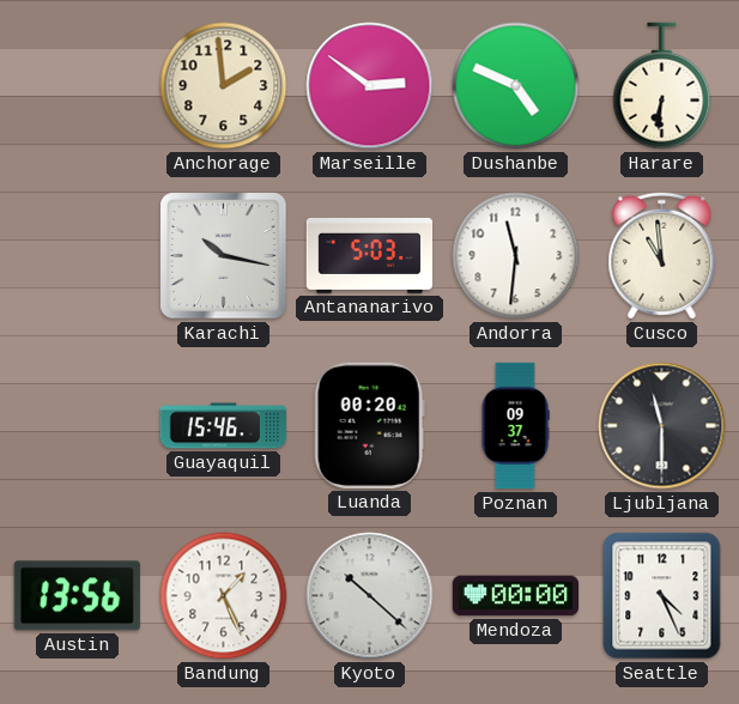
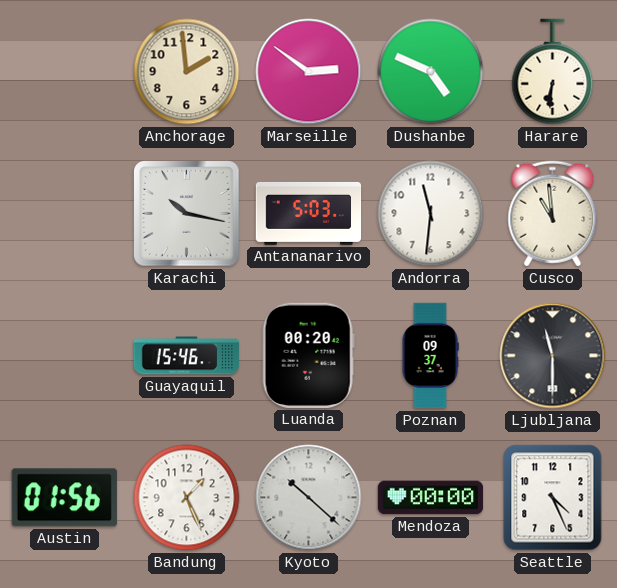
Austin: 13:56 -> 01:56
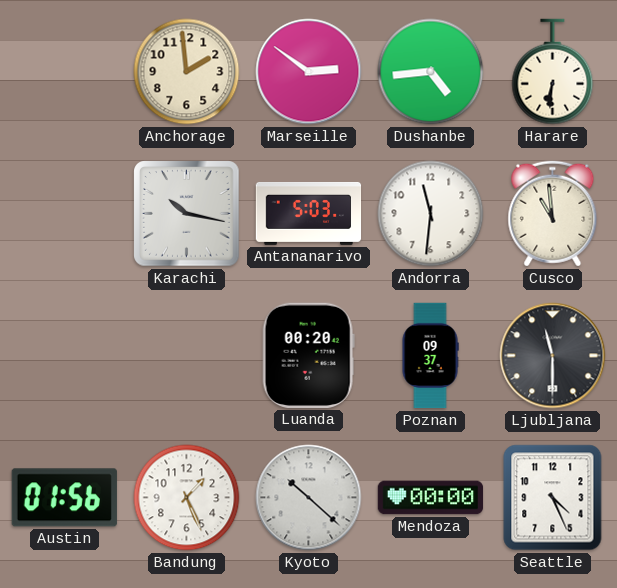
Dushanbe: 4:49 -> 4:44
Guayaquil: 15:46 -> none
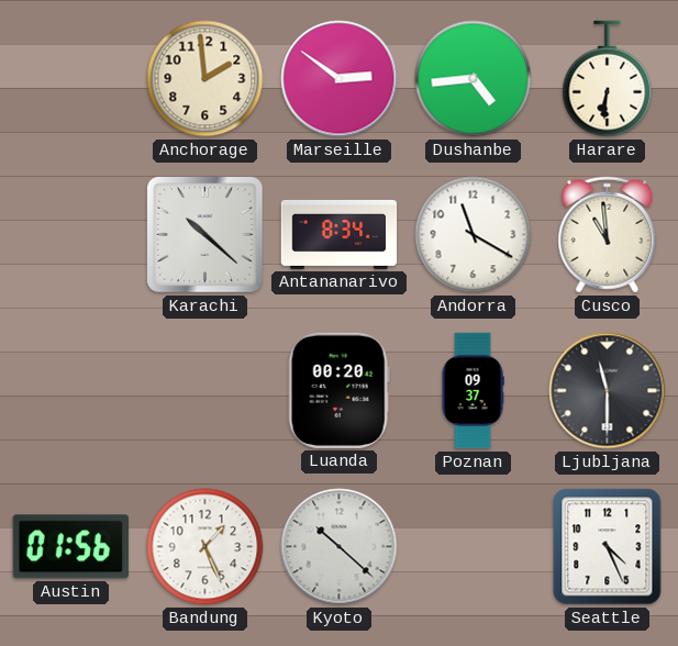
Karachi: 10:17 -> 10:22
Antananarivo: 5:03 -> 8:34
Andorra: 11:31 -> 11:20
Mendoza: 00:00 -> none
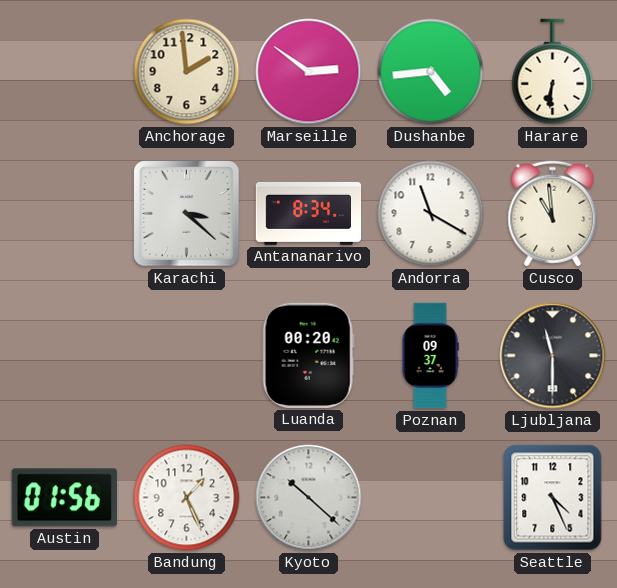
Karachi: 10:22 -> 3:22
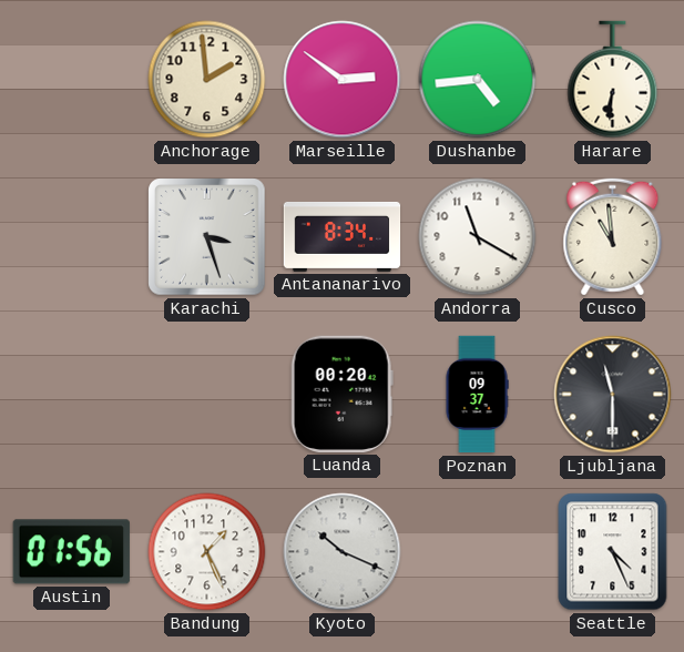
Karachi: 3:22 -> 3:27
Kyoto: 10:22 -> 10:19
